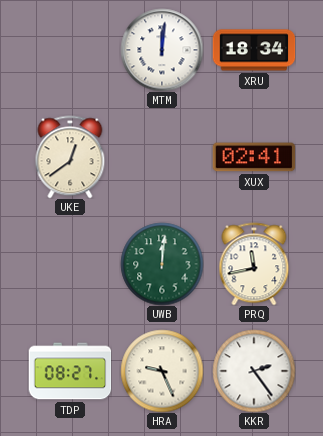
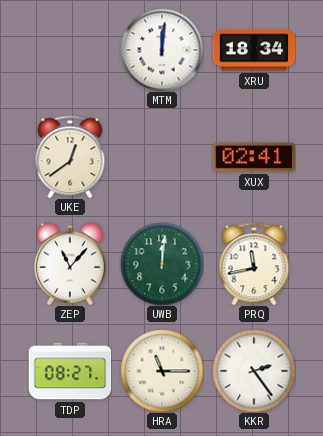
ZEP: none -> 11:07
HRA: 9:26 -> 11:15
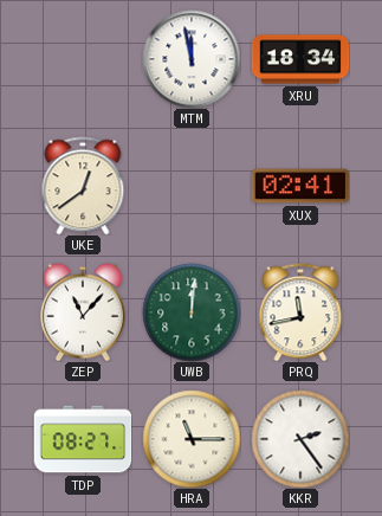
MTM: 12:01 -> 11:58
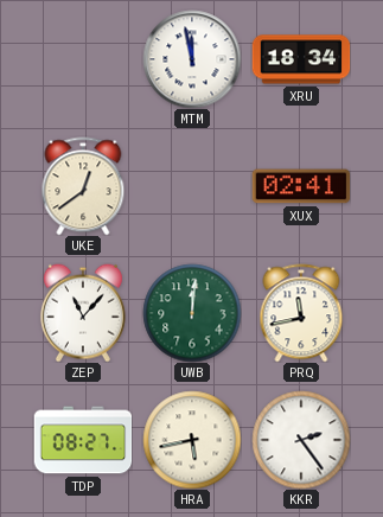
HRA: 11:15 -> 5:43
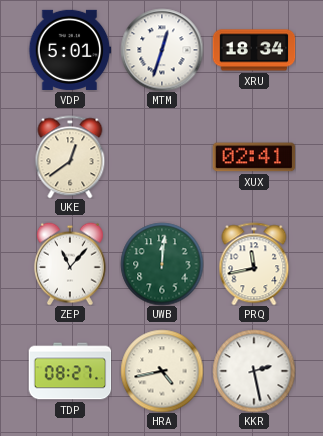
VDP: none -> 5:01
MTM: 11:58 -> 12:33
HRA: 5:43 -> 4:43
KKR: 2:24 -> 2:28
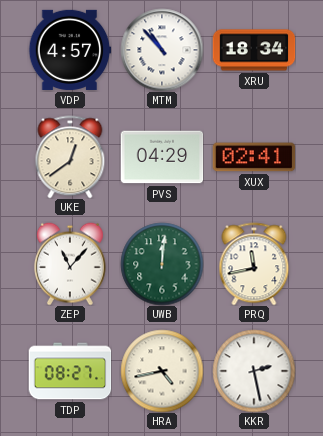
VDP: 5:01 -> 4:57
MTM: 12:33 -> 10:53
PVS: none -> 04:29
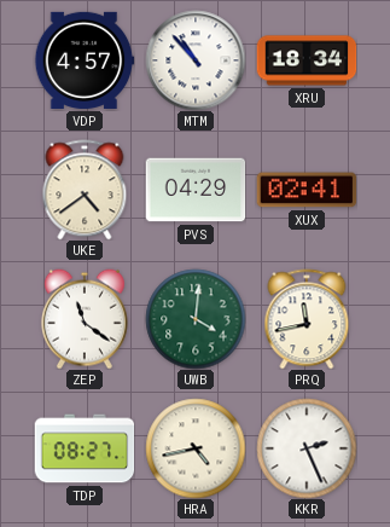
UKE: 12:39 -> 4:39
ZEP: 11:07 -> 11:21
UWB: 12:01 -> 4:01
KKR: 2:28 -> 2:26
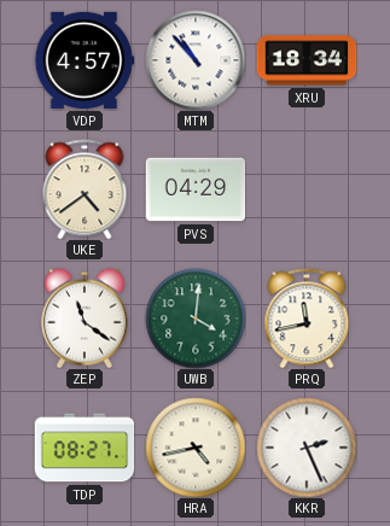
XUX: 02:41 -> none
